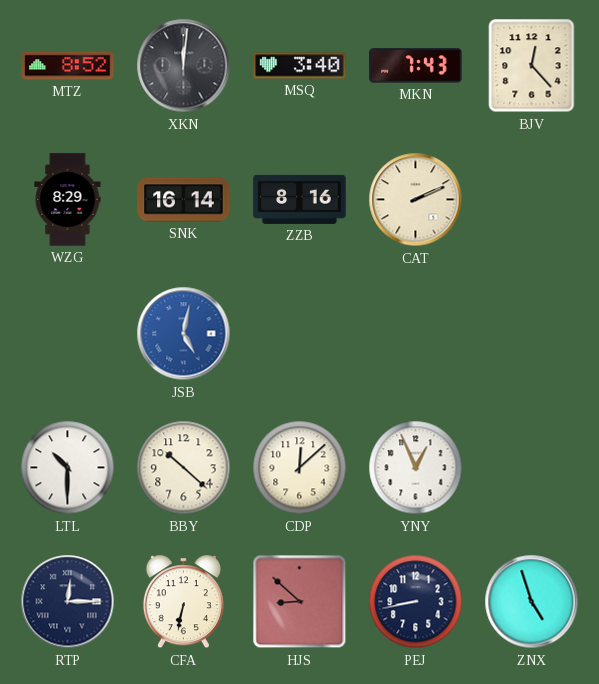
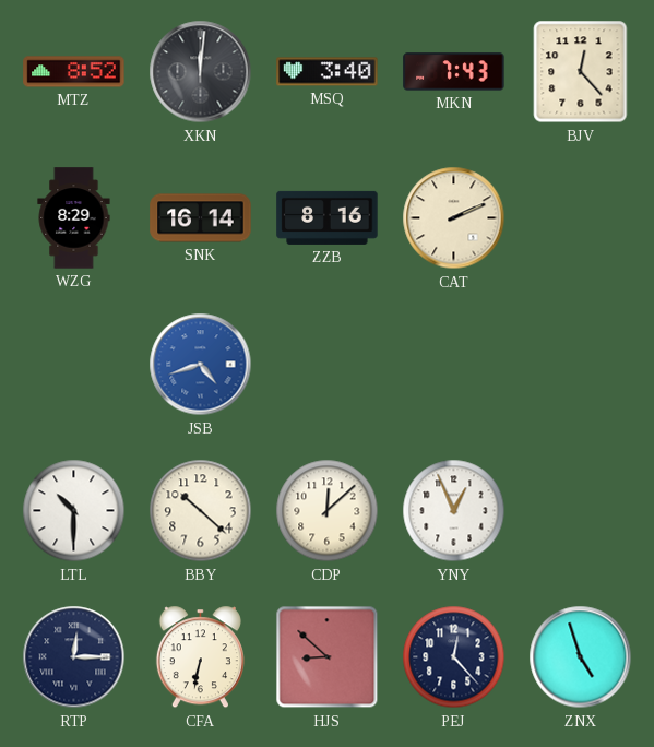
JSB: 5:02 -> 4:42
PEJ: 8:43 -> 12:23
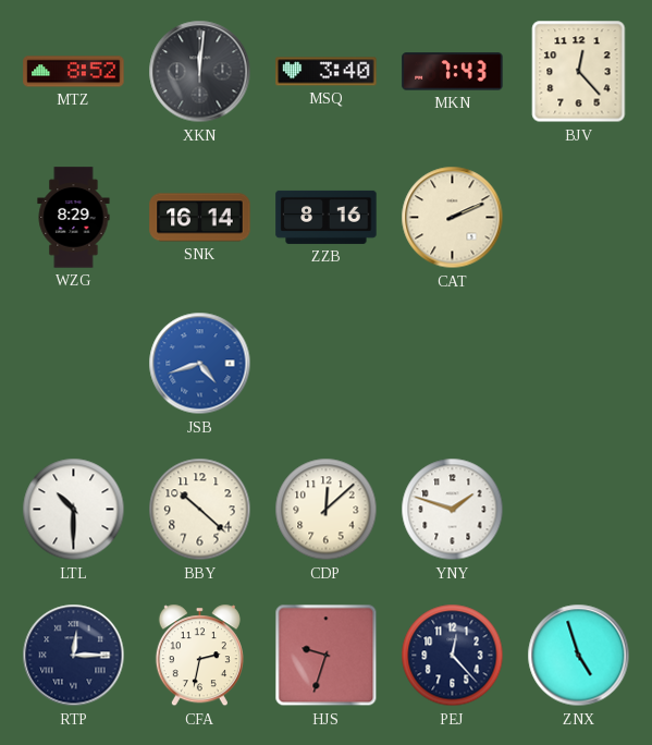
YNY: 12:56 -> 1:48
CFA: 6:32 -> 2:32
HJS: 8:52 -> 9:33
